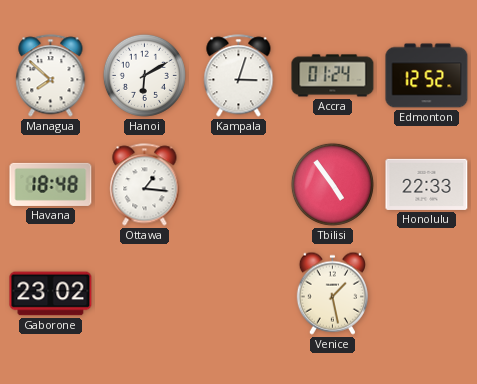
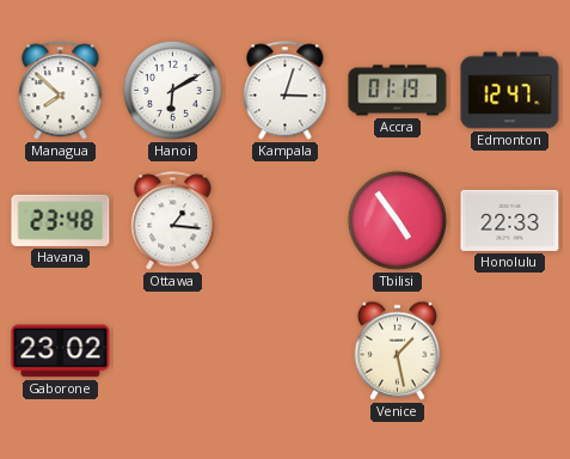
Accra: 01:24 -> 01:19
Edmonton: 12:52 -> 12:47
Havana: 18:48 -> 23:48
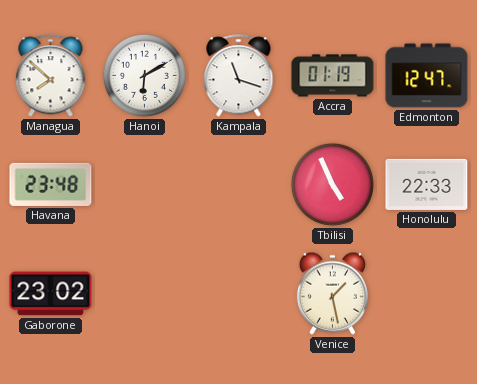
Kampala: 3:03 -> 11:18
Ottawa: 1:16 -> none
Tbilisi: 4:54 -> 4:56
